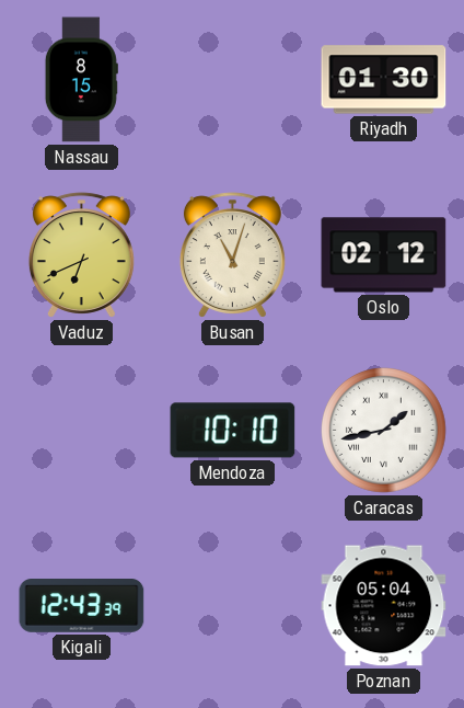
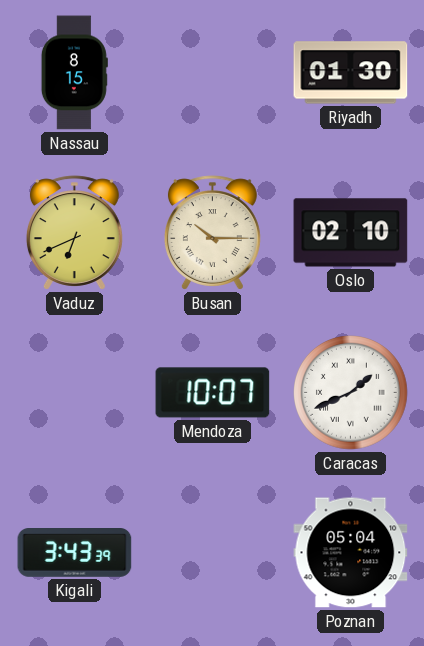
Busan: 11:03 -> 10:15
Oslo: 02:12 -> 02:10
Mendoza: 10:10 -> 10:07
Caracas: 1:43 -> 1:41
Kigali: 12:43 -> 3:43
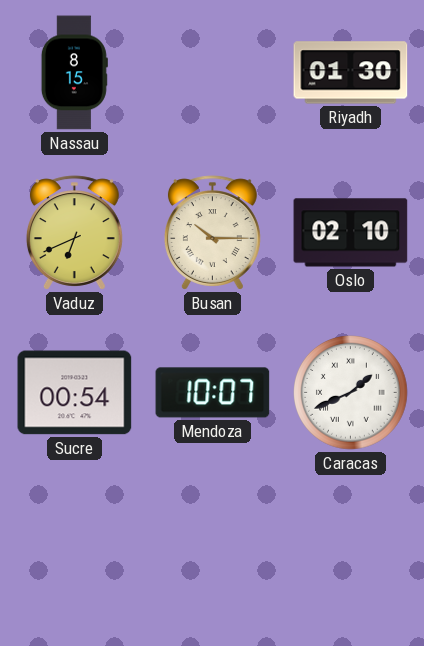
Sucre: none -> 00:54
Kigali: 3:43 -> none
Poznan: 05:04 -> none
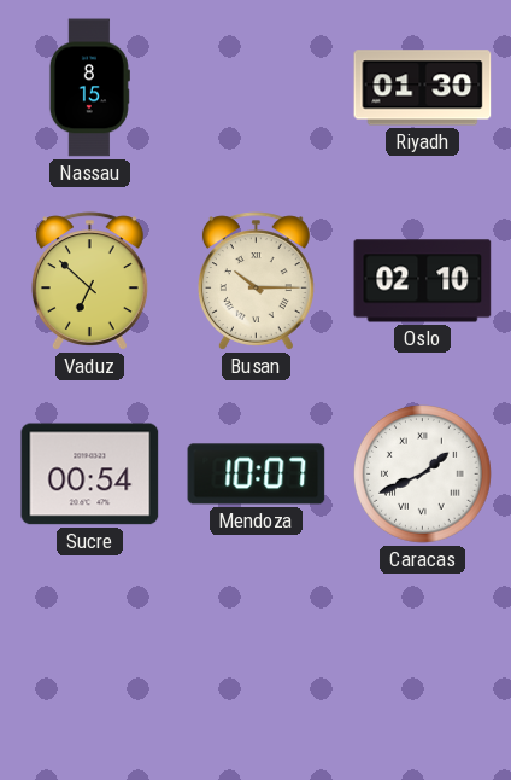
Vaduz: 6:41 -> 6:52
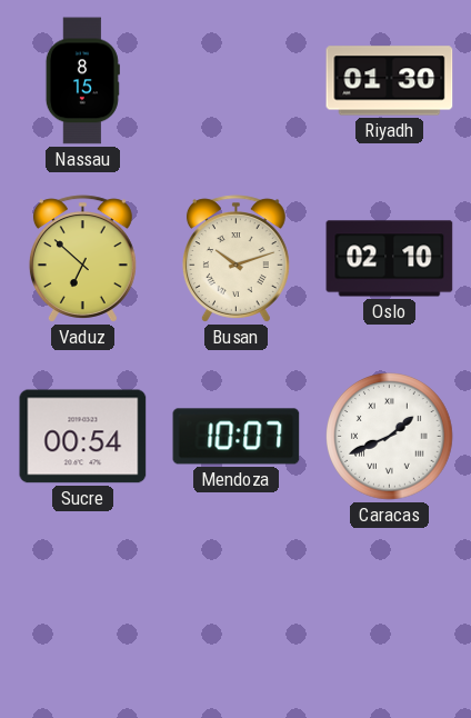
Busan: 10:15 -> 10:12
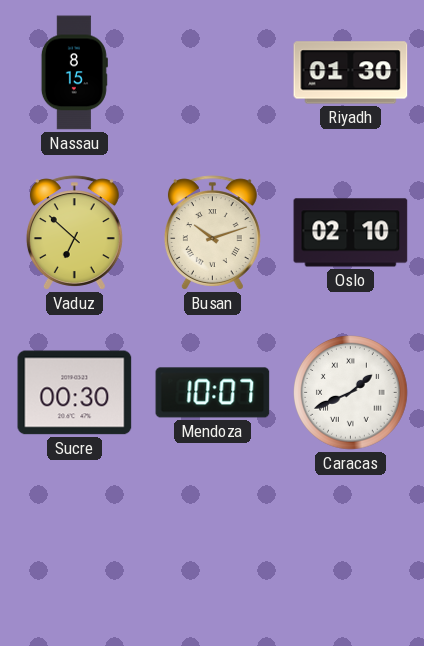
Sucre: 00:54 -> 00:30
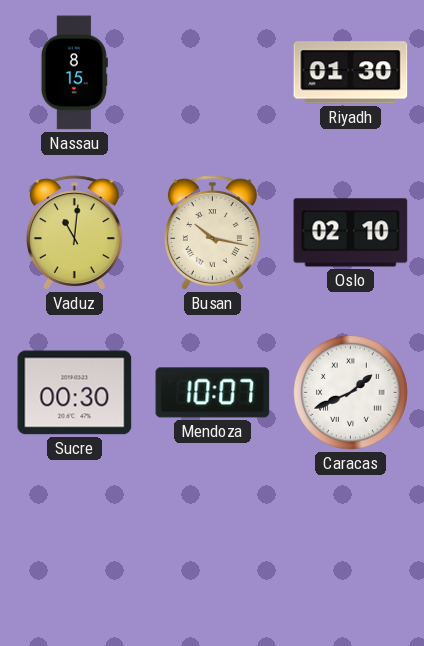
Vaduz: 6:52 -> 11:01
Busan: 10:12 -> 10:17
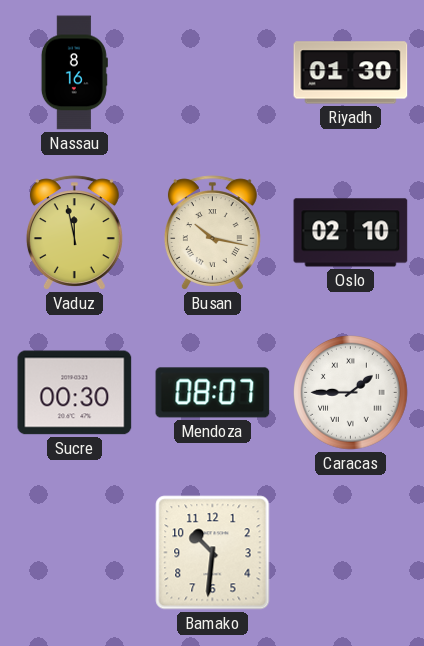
Nassau: 8:15 -> 8:16
Vaduz: 11:01 -> 11:58
Mendoza: 10:07 -> 08:07
Caracas: 1:41 -> 1:45
Bamako: none -> 10:31
